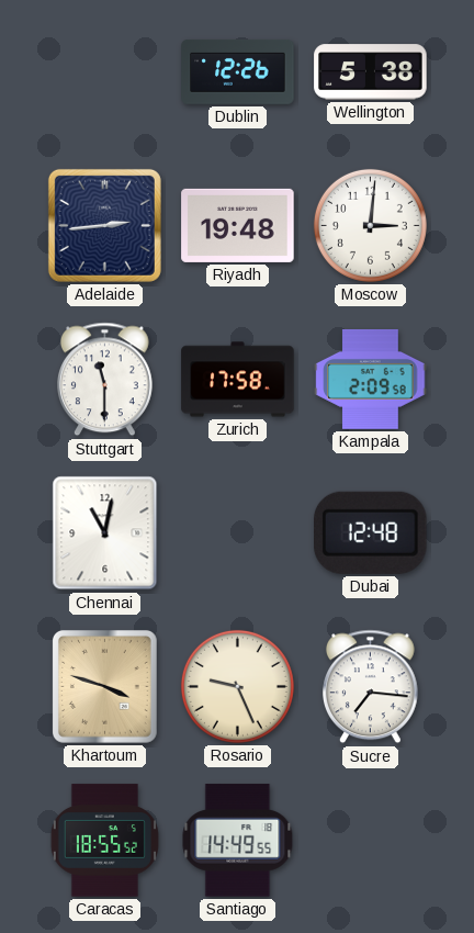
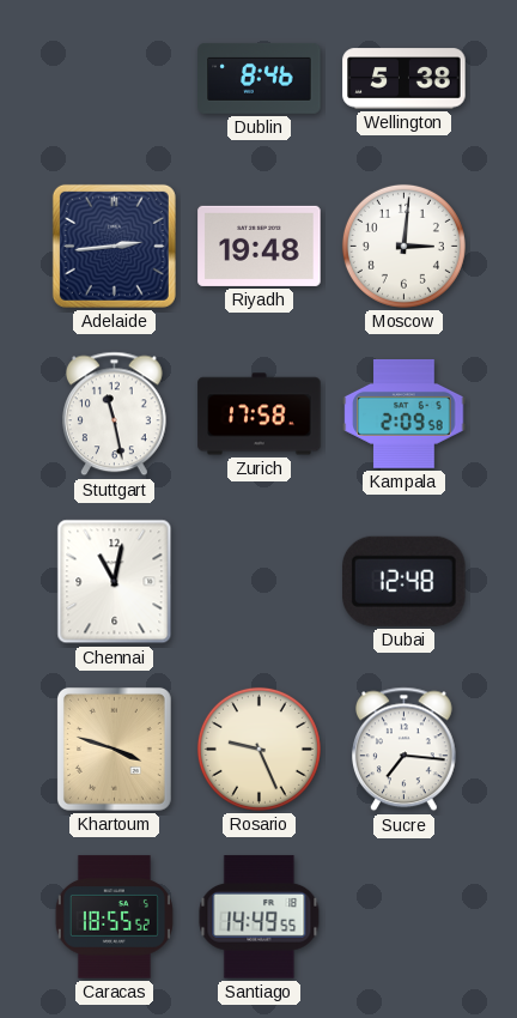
Dublin: 12:26 -> 8:46
Stuttgart: 11:30 -> 11:28
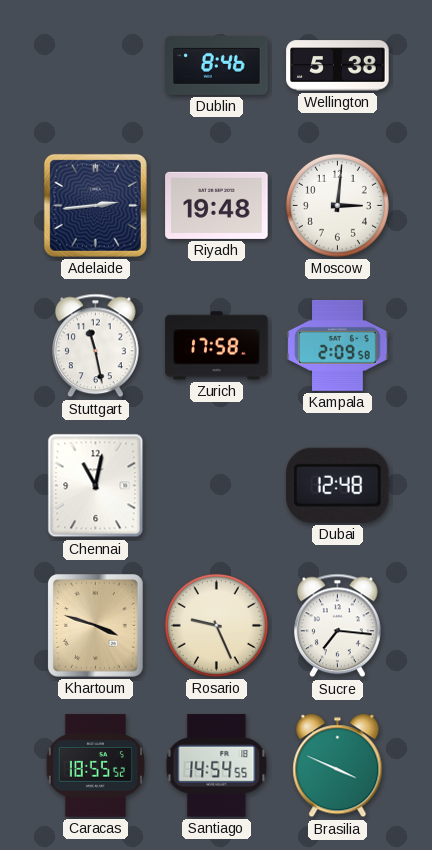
Santiago: 14:49 -> 14:54
Brasilia: none -> 3:49
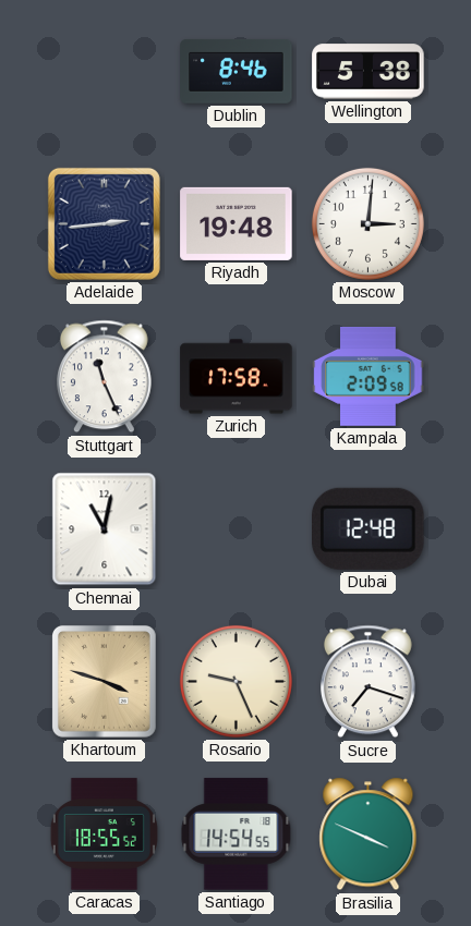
Stuttgart: 11:28 -> 11:26
Sucre: 7:16 -> 7:18
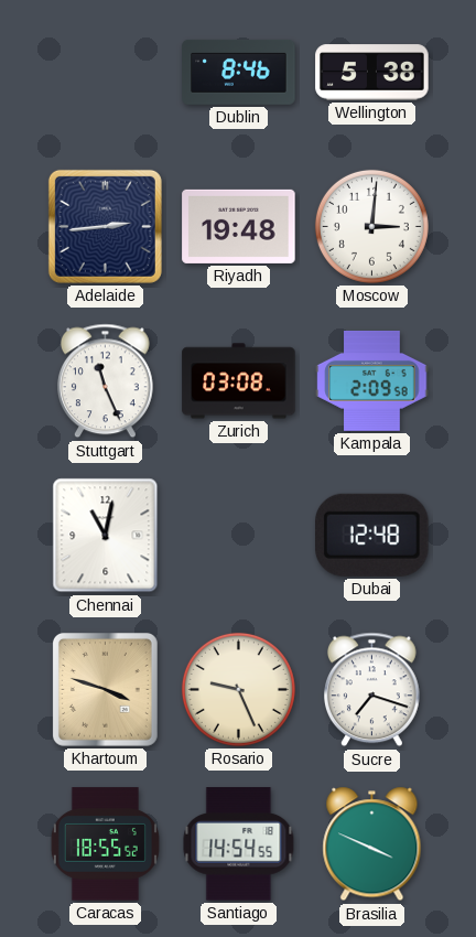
Zurich: 17:58 -> 03:08
